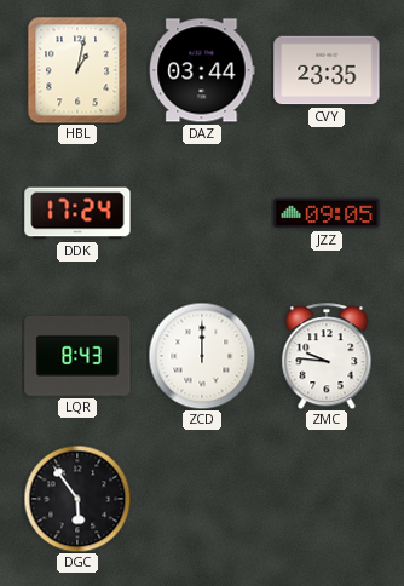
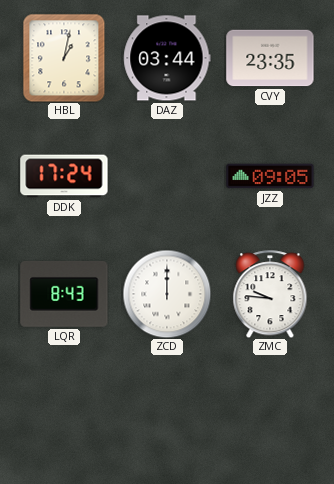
DGC: 5:54 -> none
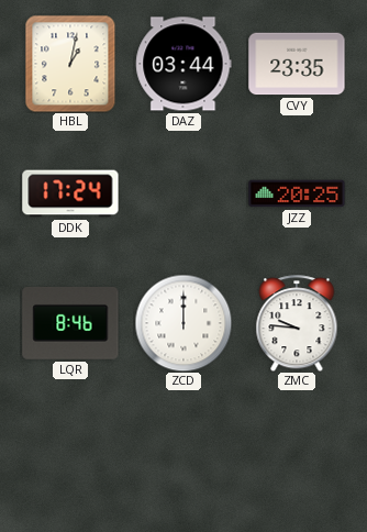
JZZ: 09:05 -> 20:25
LQR: 8:43 -> 8:46
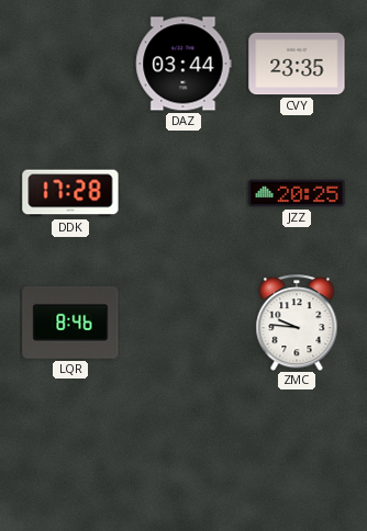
HBL: 1:02 -> none
DDK: 17:24 -> 17:28
ZCD: 12:00 -> none
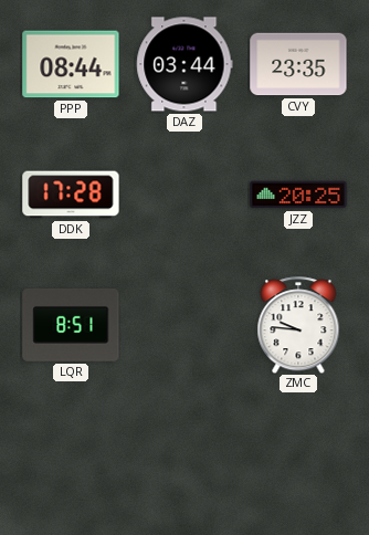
PPP: none -> 08:44
LQR: 8:46 -> 8:51
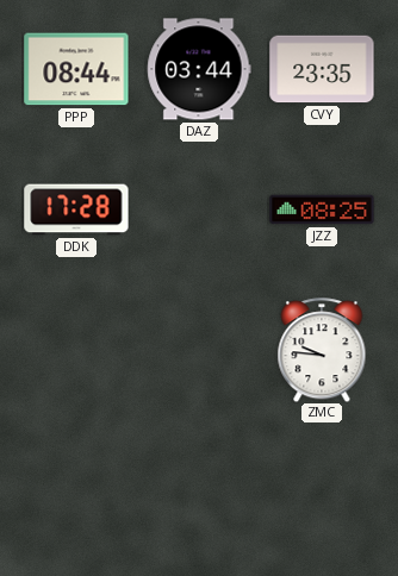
JZZ: 20:25 -> 08:25
LQR: 8:51 -> none
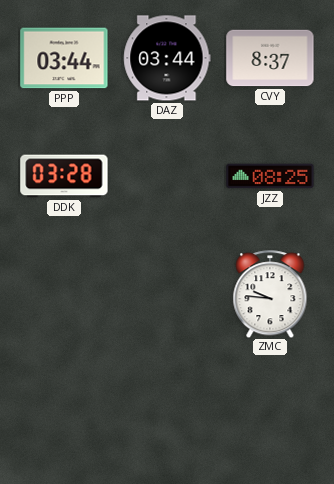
PPP: 08:44 -> 03:44
CVY: 23:35 -> 8:37
DDK: 17:28 -> 03:28
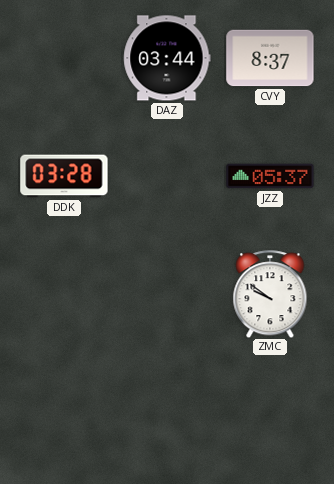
PPP: 03:44 -> none
JZZ: 08:25 -> 05:37
ZMC: 9:46 -> 9:51
